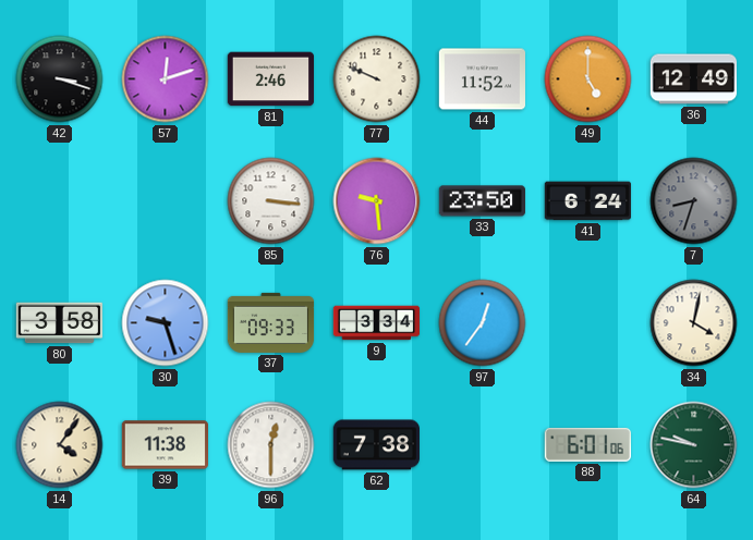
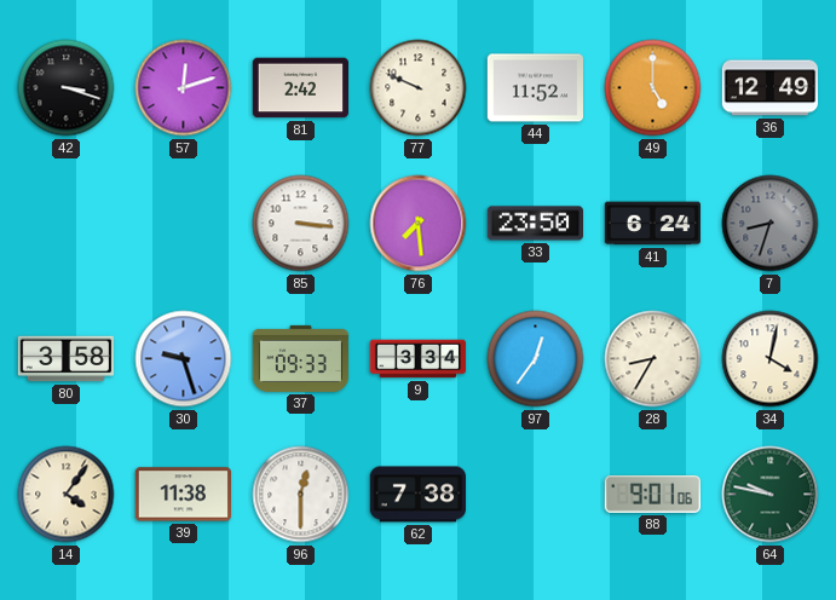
81: 2:46 -> 2:42
76: 9:29 -> 7:29
28: none -> 8:35
88: 6:01 -> 9:01
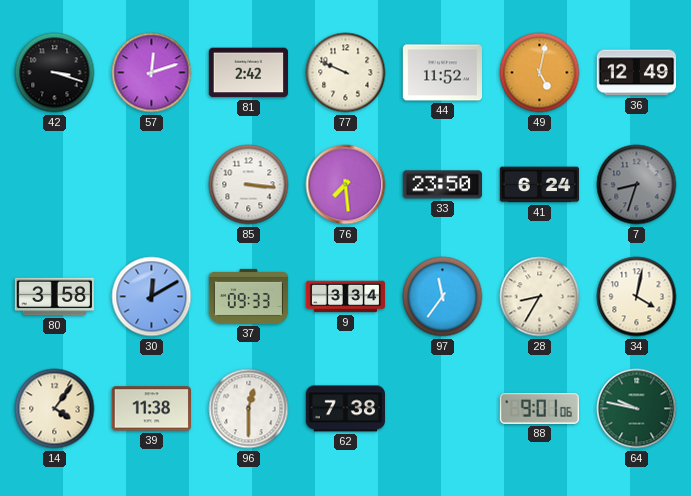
49: 5:00 -> 5:02
30: 9:27 -> 12:10
97: 12:36 -> 11:36
